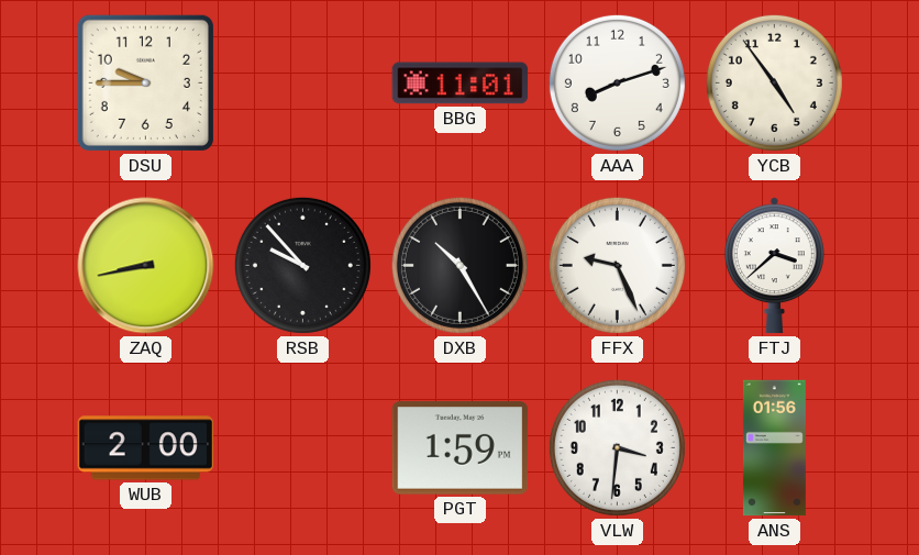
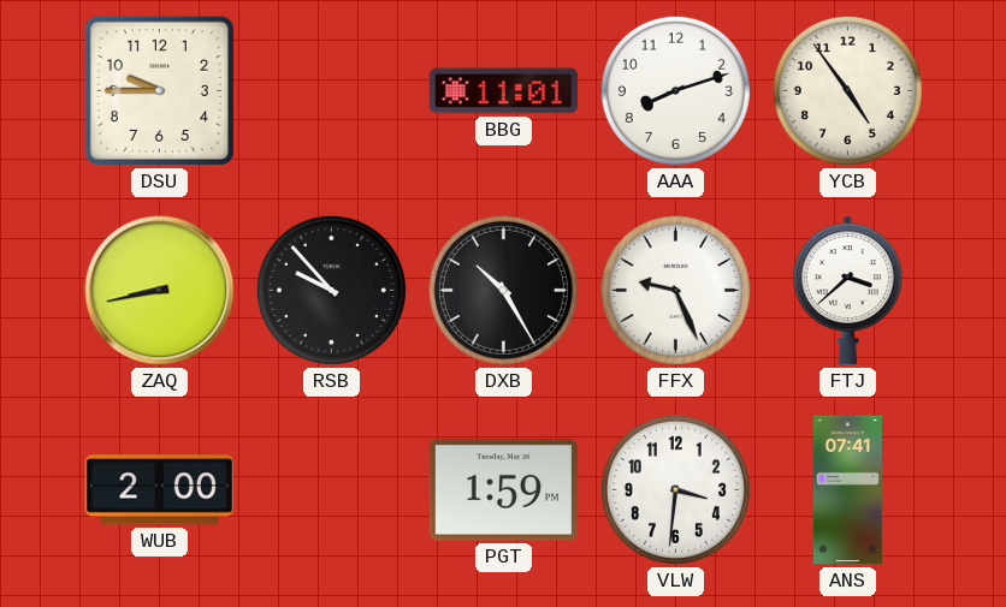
ANS: 01:56 -> 07:41
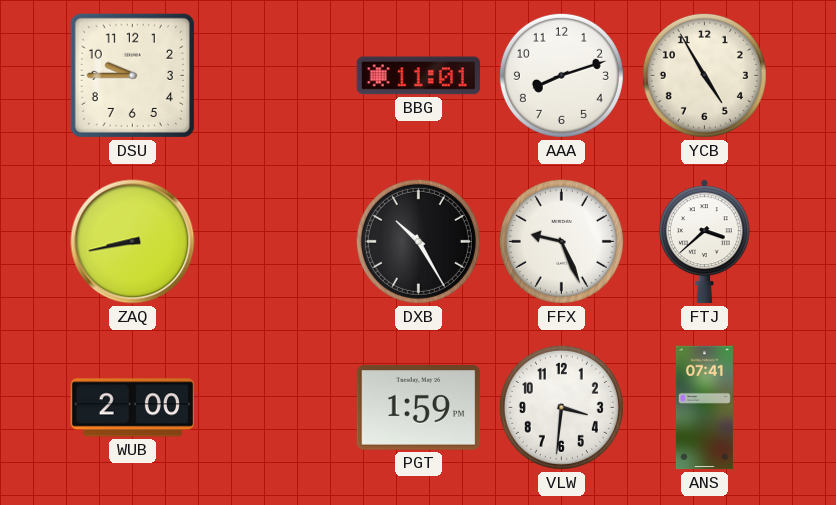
YCB: 4:54 -> 4:55
RSB: 9:53 -> none
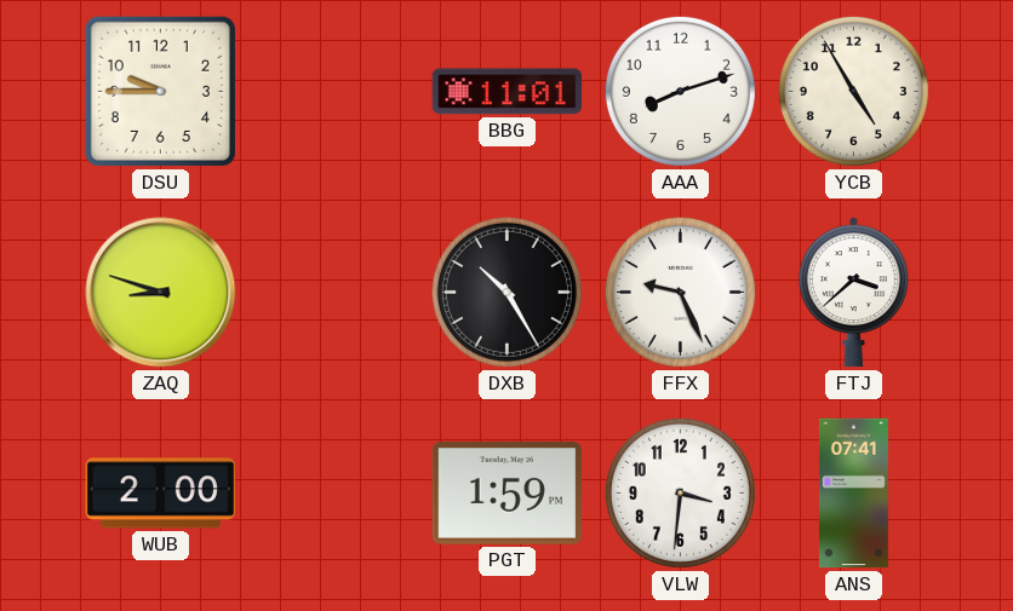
ZAQ: 8:43 -> 8:48
